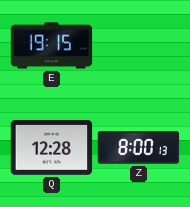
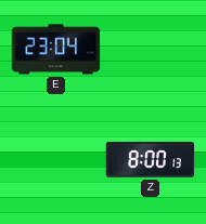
E: 19:15 -> 23:04
Q: 12:28 -> none
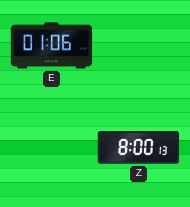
E: 23:04 -> 01:06
